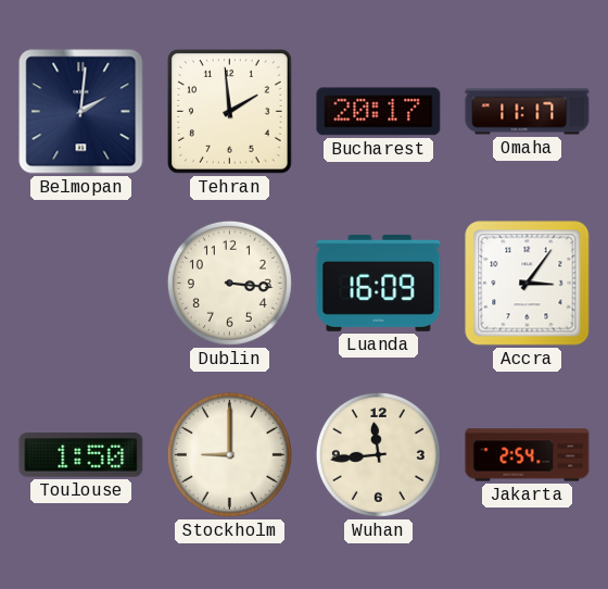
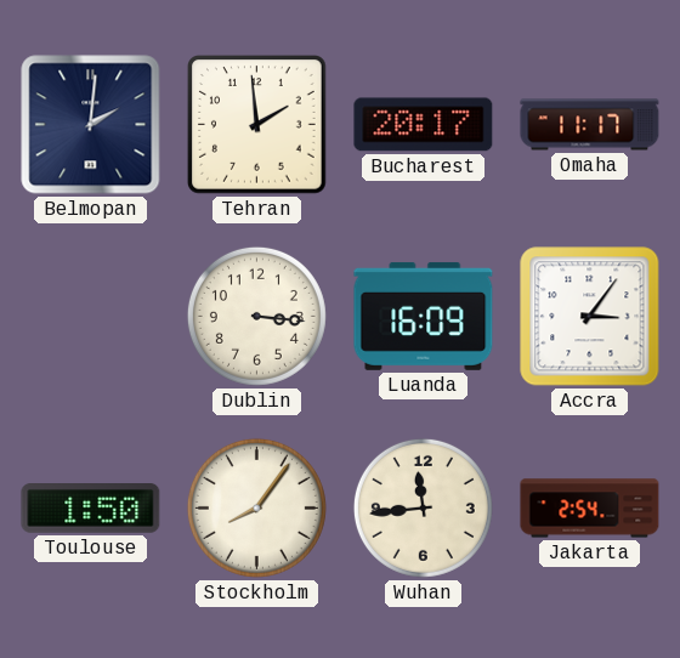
Stockholm: 9:00 -> 8:06
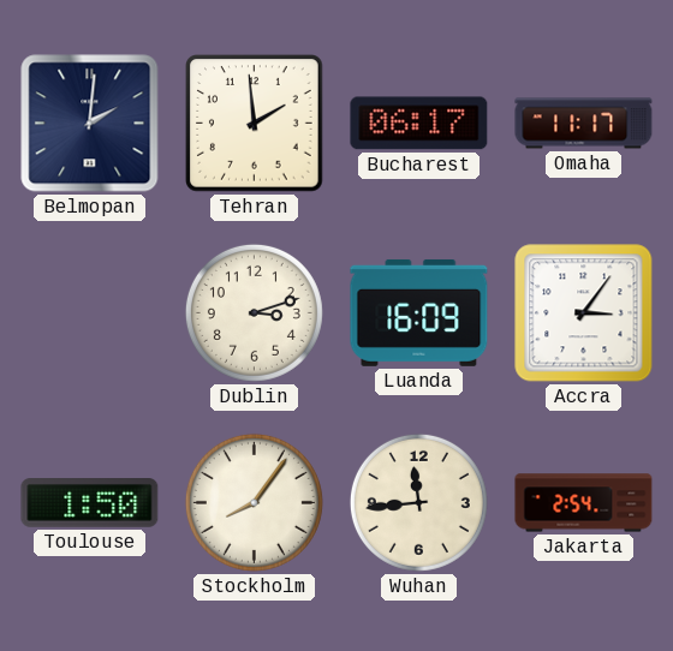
Bucharest: 20:17 -> 06:17
Dublin: 3:16 -> 3:12
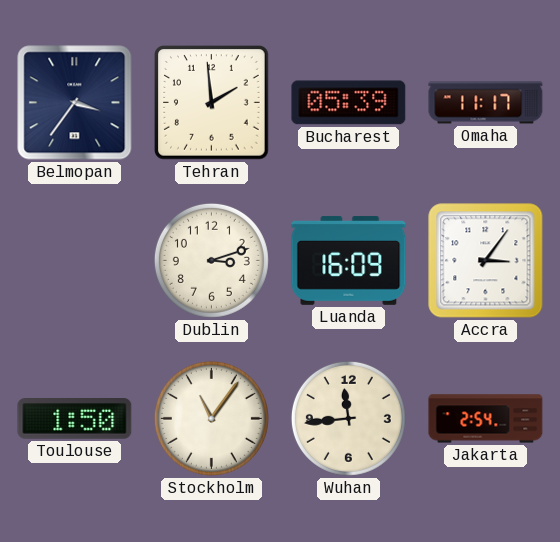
Belmopan: 2:01 -> 3:36
Bucharest: 06:17 -> 05:39
Stockholm: 8:06 -> 11:06
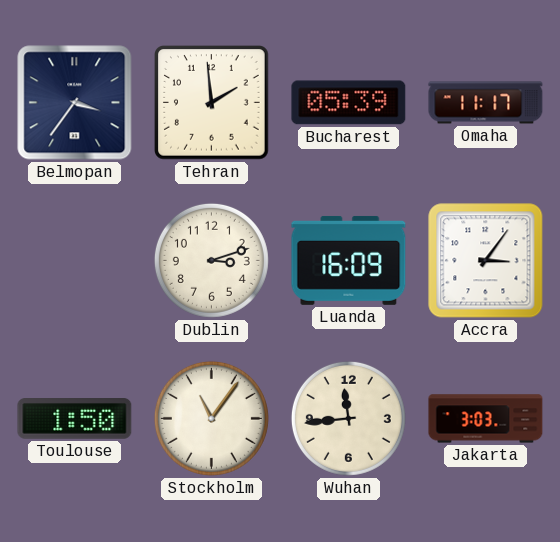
Jakarta: 2:54 -> 3:03
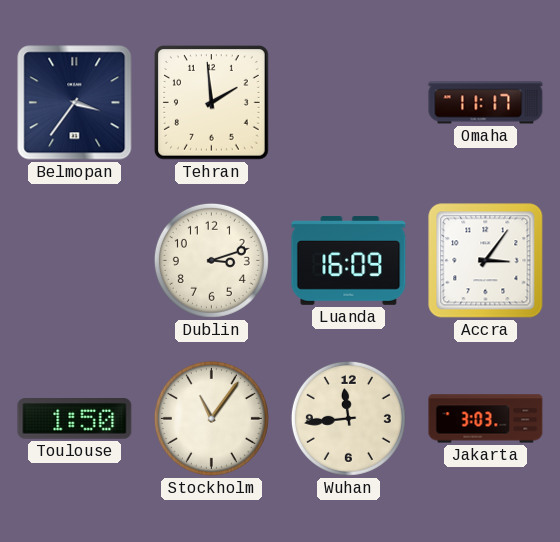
Bucharest: 05:39 -> none
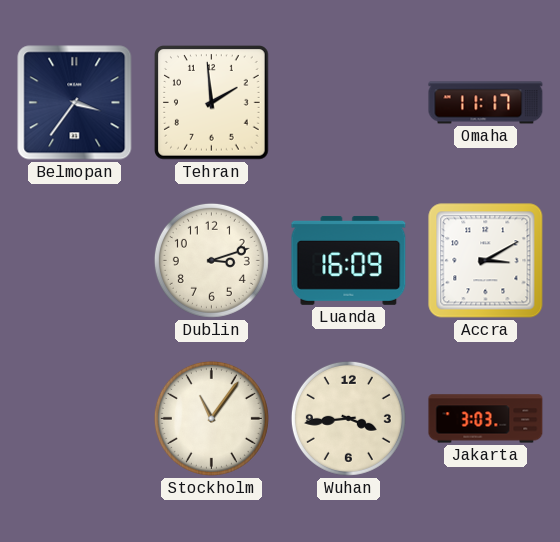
Accra: 3:06 -> 3:10
Toulouse: 1:50 -> none
Wuhan: 11:44 -> 3:44
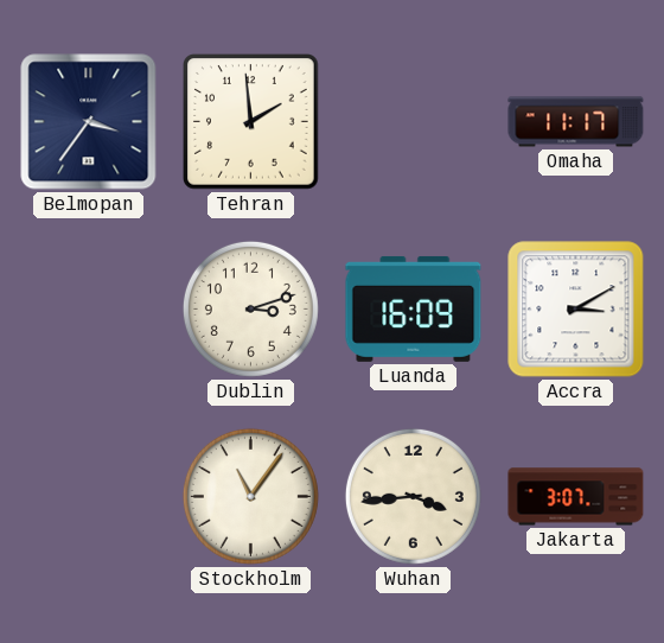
Jakarta: 3:03 -> 3:07
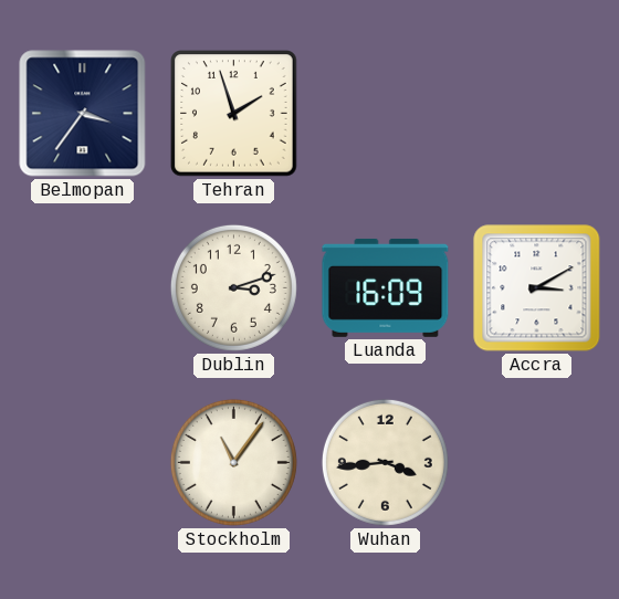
Tehran: 1:59 -> 1:57
Omaha: 11:17 -> none
Jakarta: 3:07 -> none
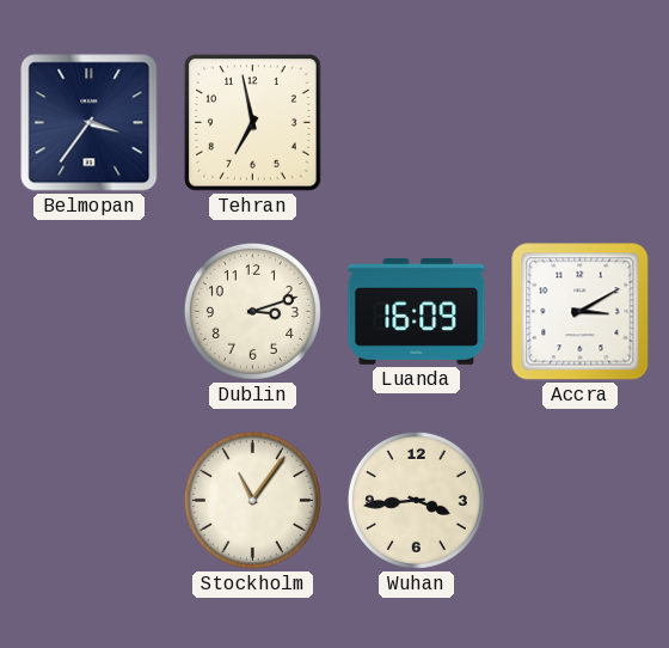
Tehran: 1:57 -> 6:58
